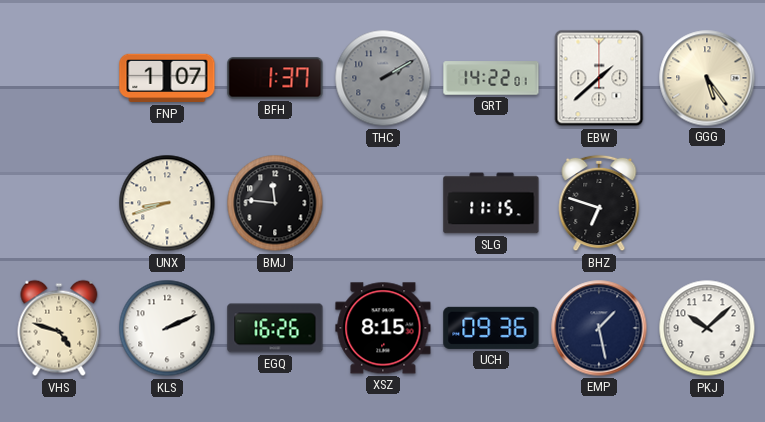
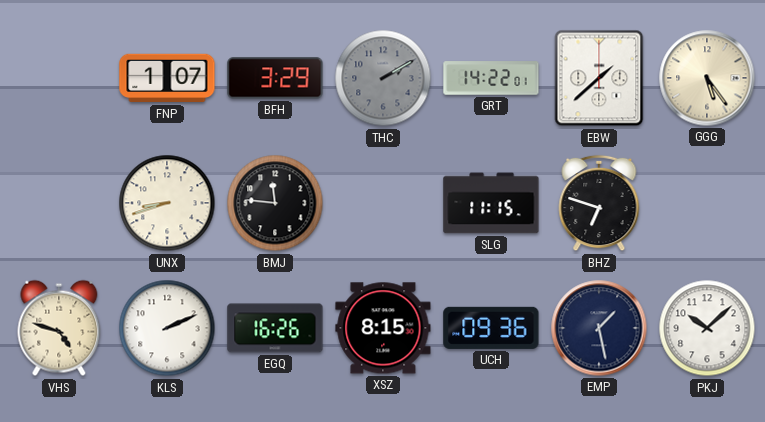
BFH: 1:37 -> 3:29
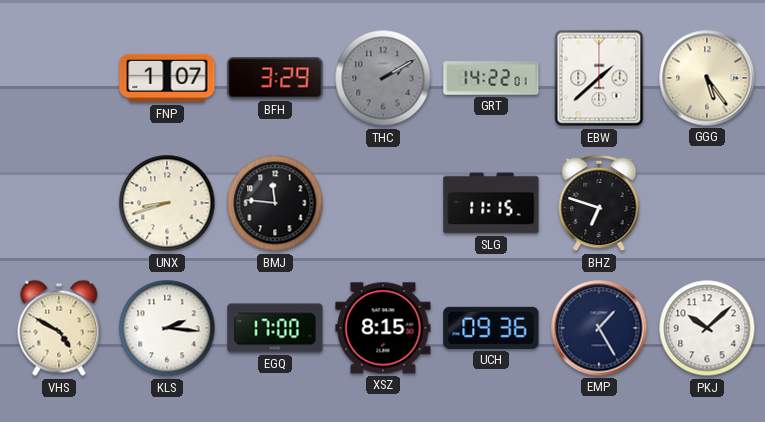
VHS: 4:48 -> 4:50
KLS: 2:11 -> 2:16
EGQ: 16:26 -> 17:00
EMP: 1:28 -> 1:25
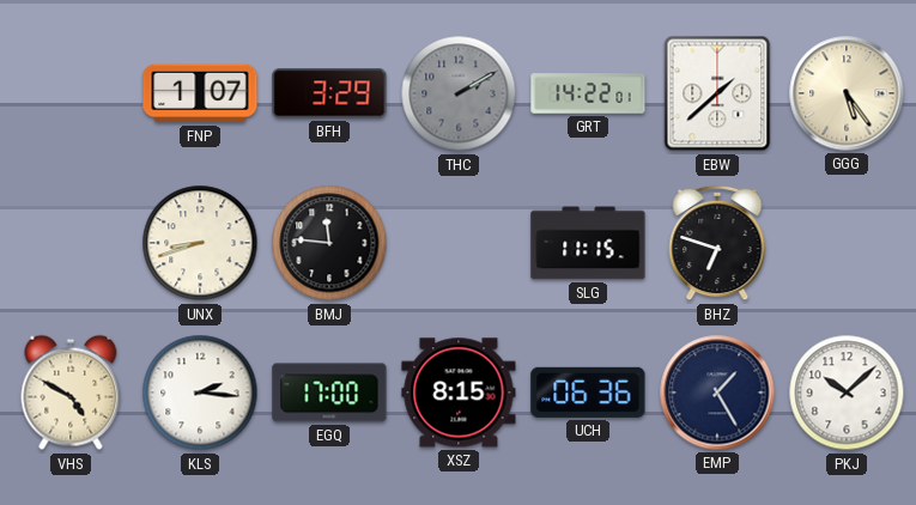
UCH: 09:36 -> 06:36
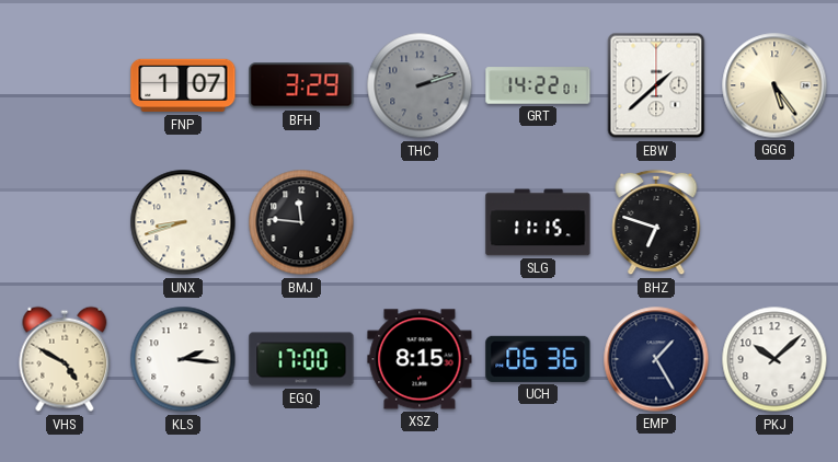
THC: 2:10 -> 2:12
